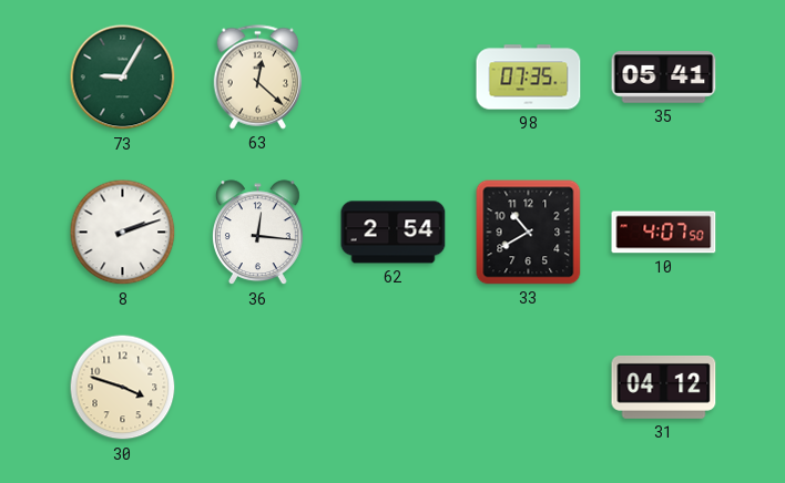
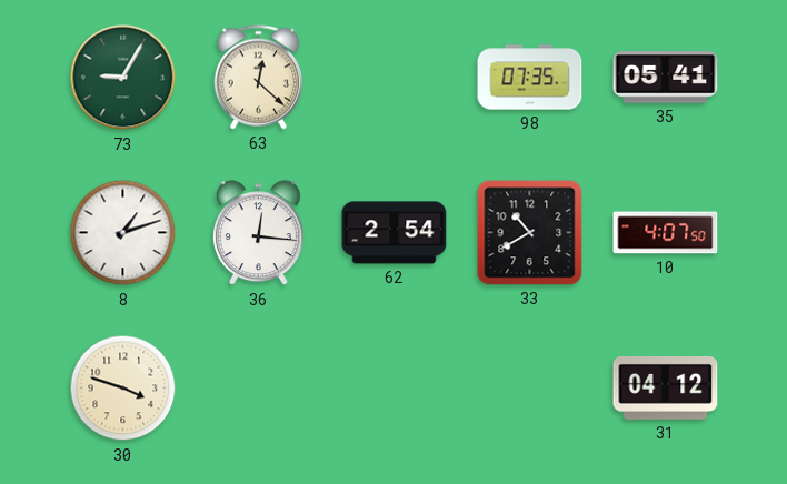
8: 2:12 -> 1:12
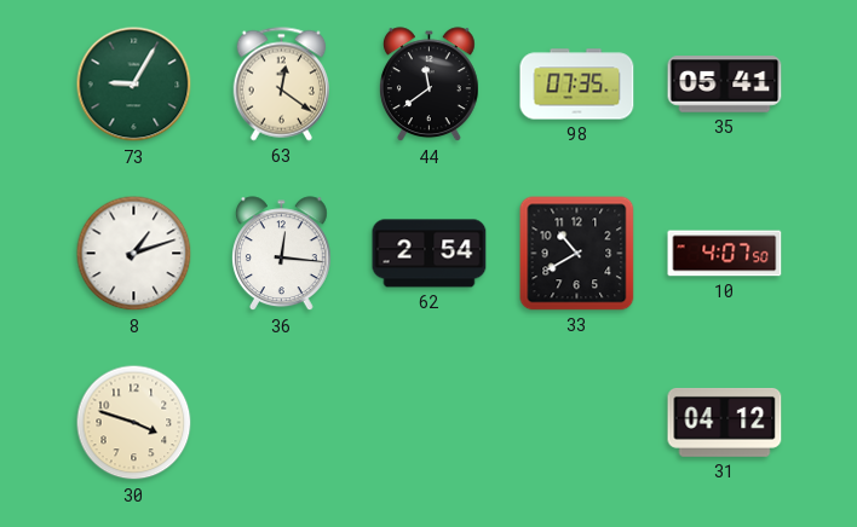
63: 12:22 -> 12:21
44: none -> 11:39
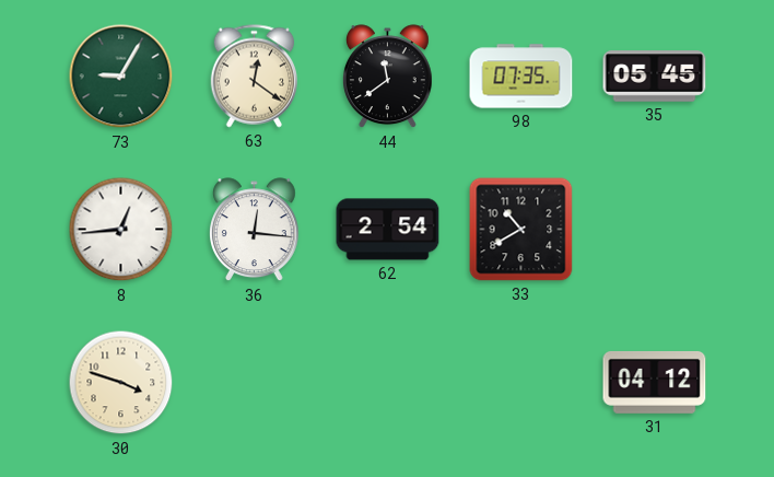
35: 05:41 -> 05:45
8: 1:12 -> 12:44
10: 4:07 -> none
